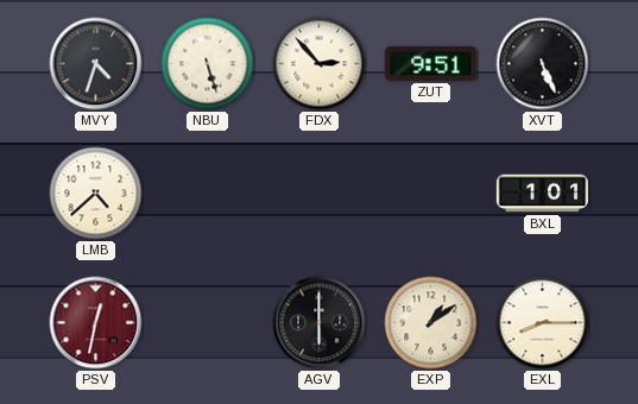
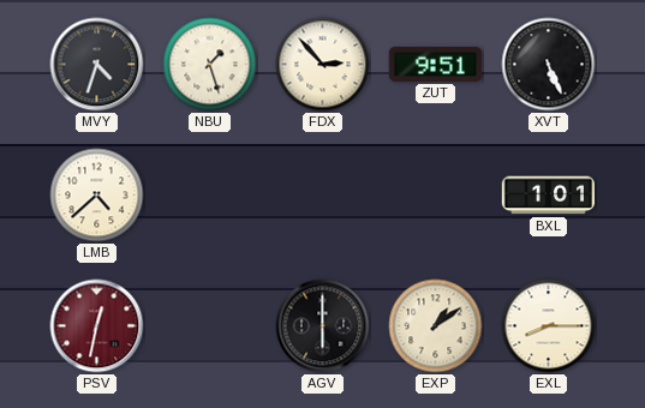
NBU: 5:27 -> 1:27
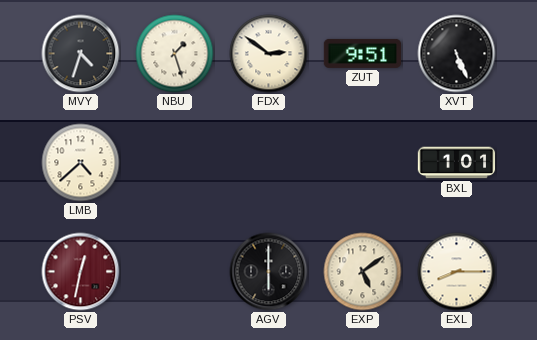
FDX: 2:53 -> 2:51
EXP: 1:09 -> 5:09
